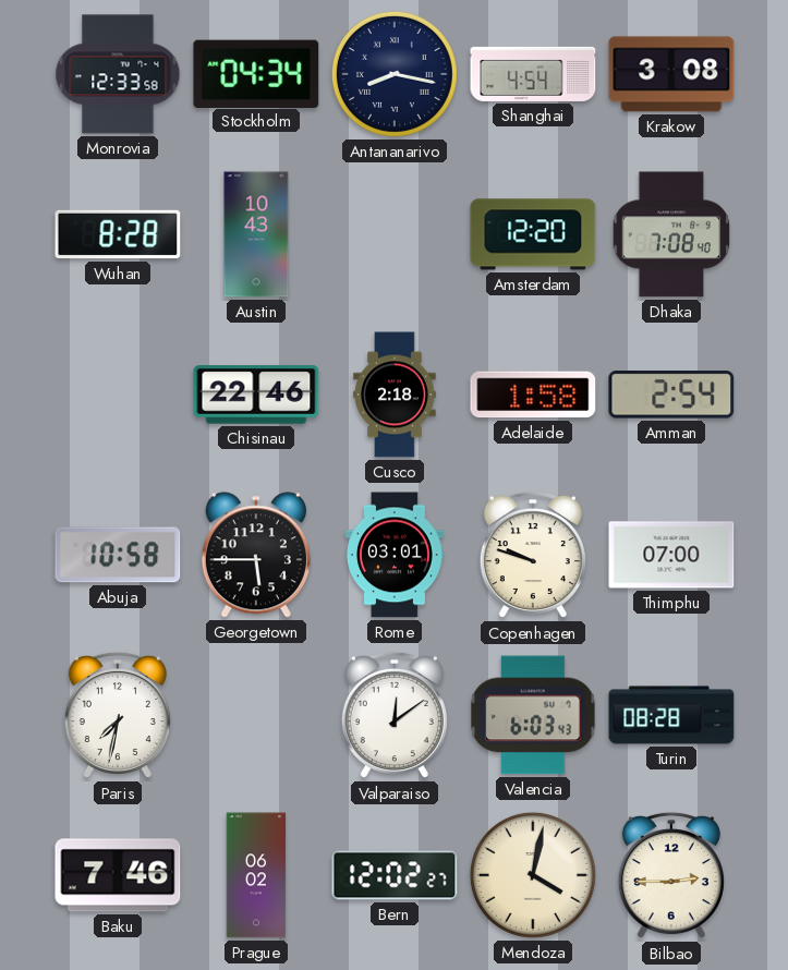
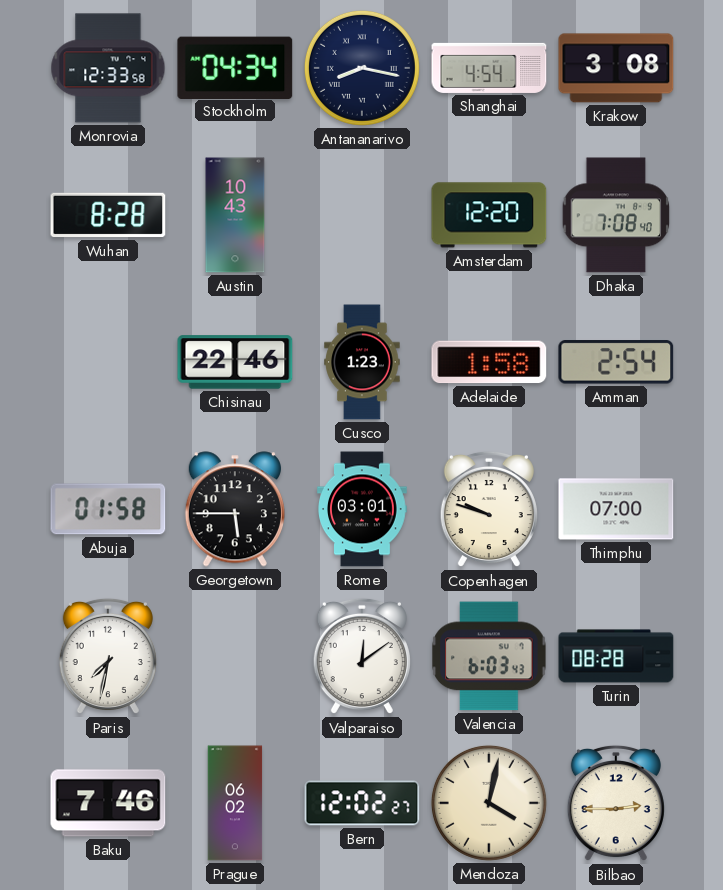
Cusco: 2:18 -> 1:23
Abuja: 10:58 -> 01:58
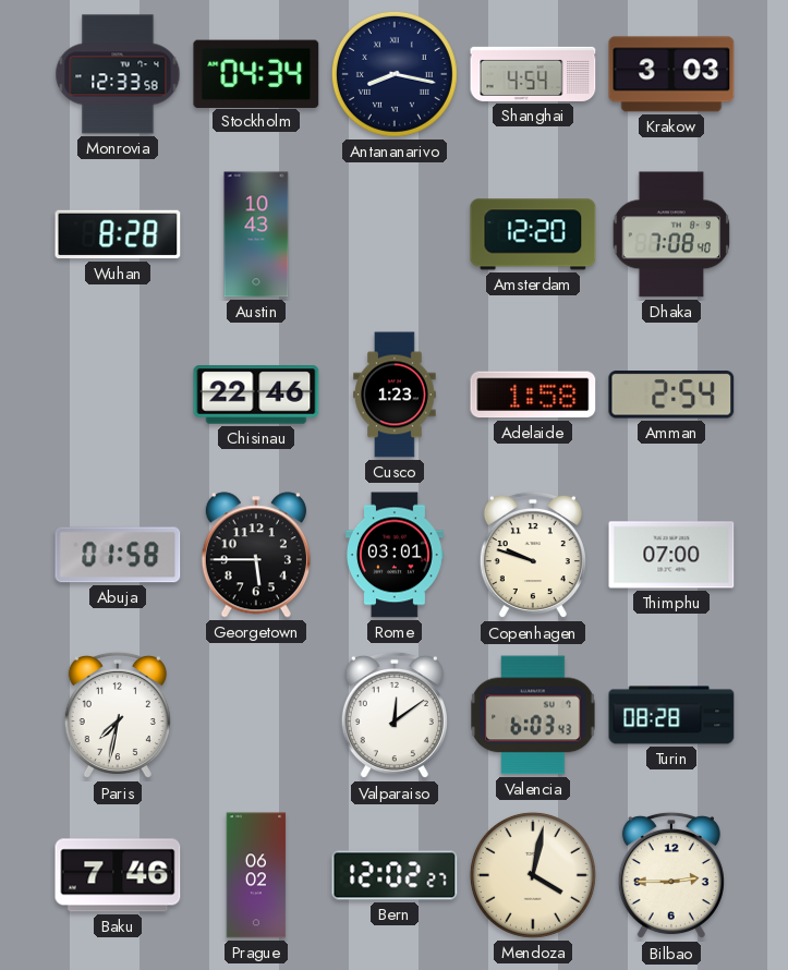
Krakow: 3:08 -> 3:03
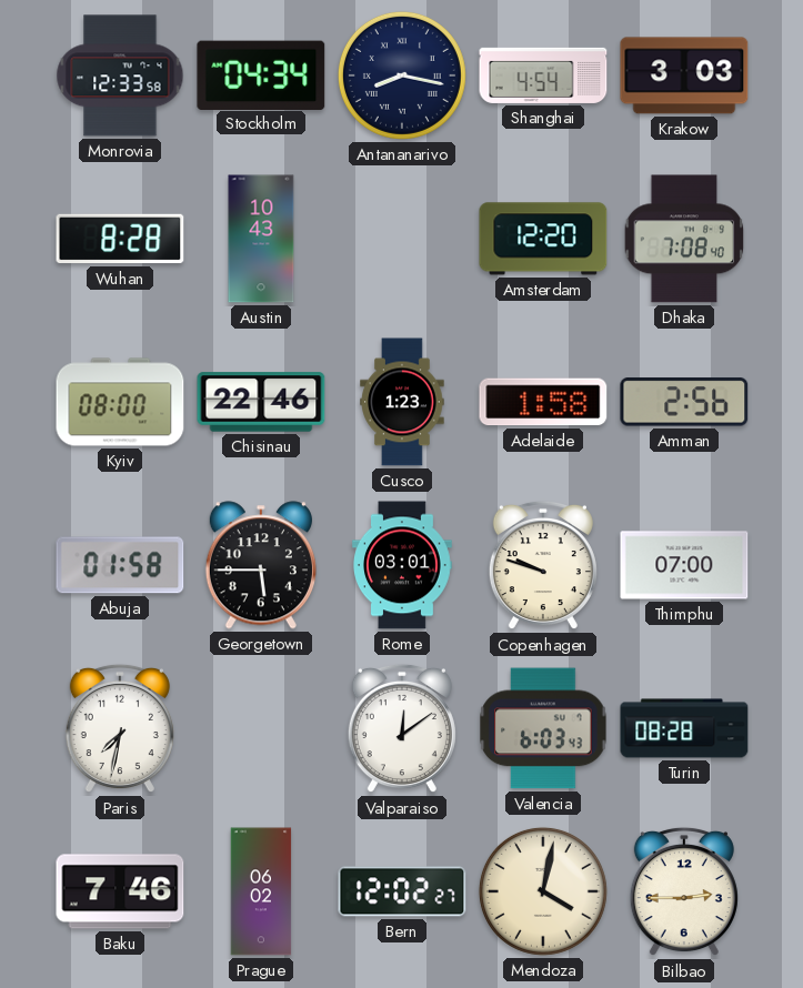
Kyiv: none -> 08:00
Amman: 2:54 -> 2:56
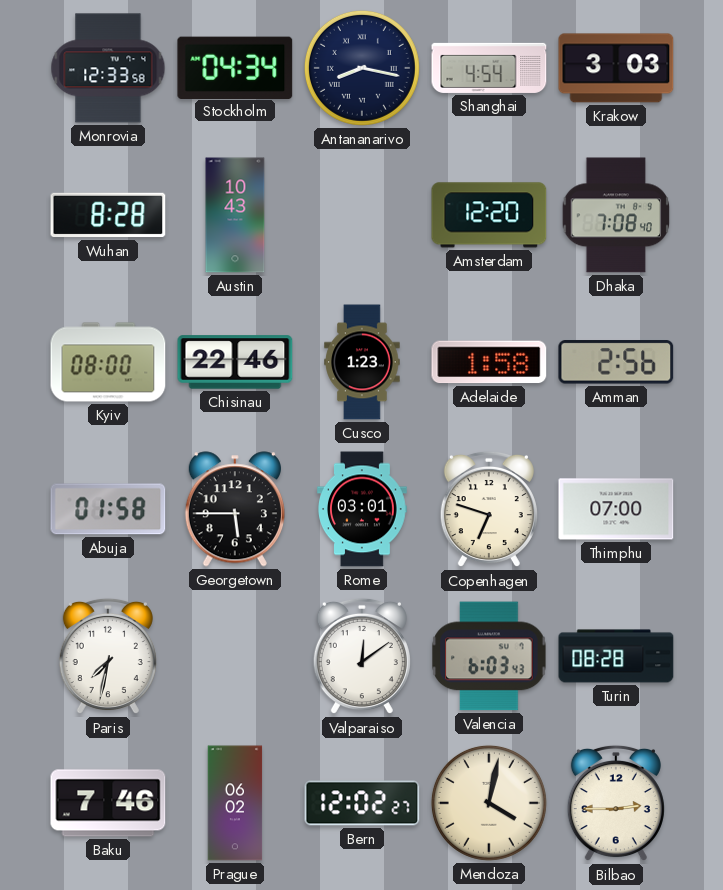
Copenhagen: 9:48 -> 6:48
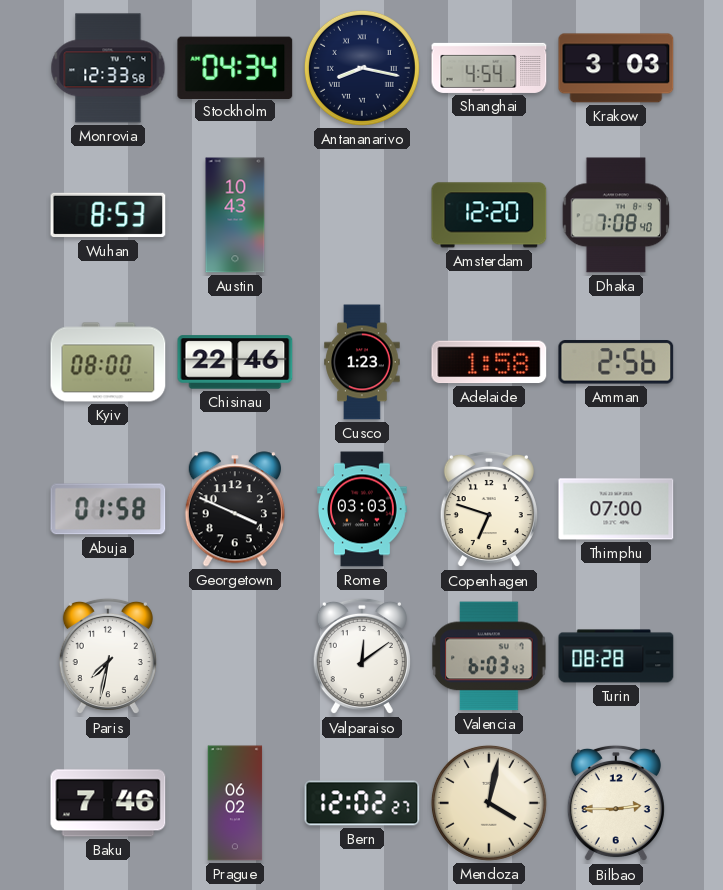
Wuhan: 8:28 -> 8:53
Georgetown: 5:45 -> 3:49
Rome: 03:01 -> 03:03
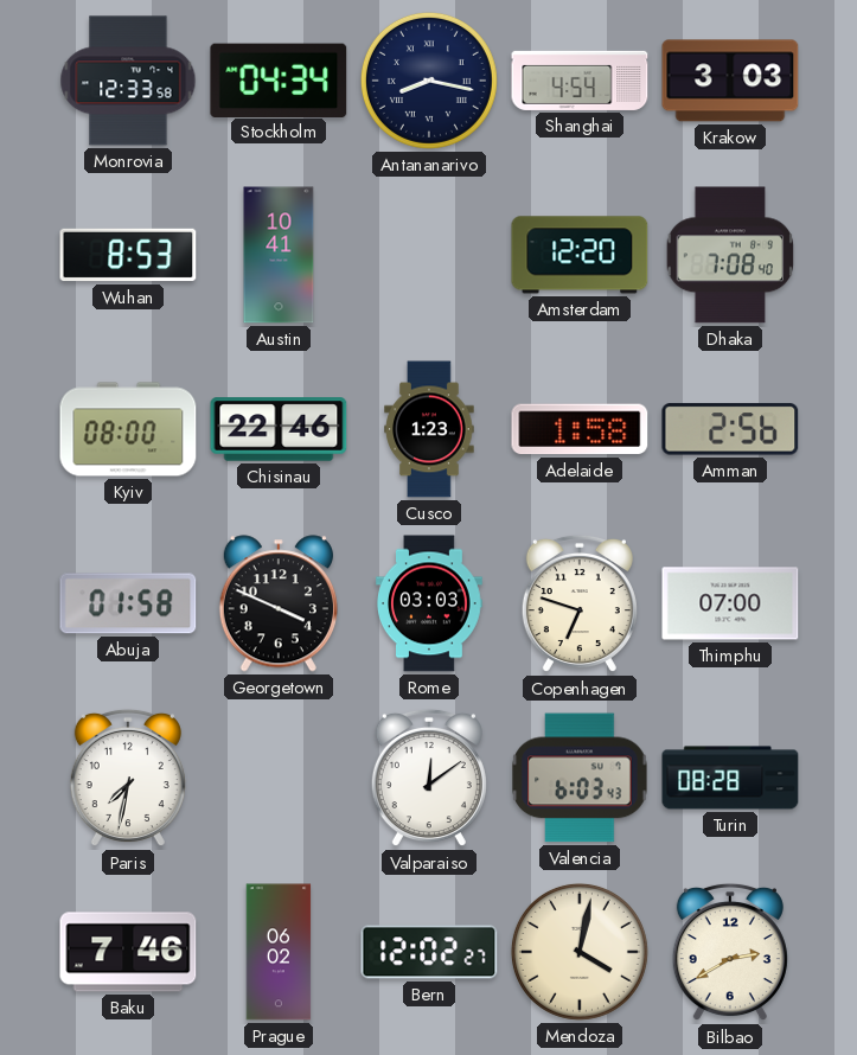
Austin: 10:43 -> 10:41
Bilbao: 2:45 -> 2:40
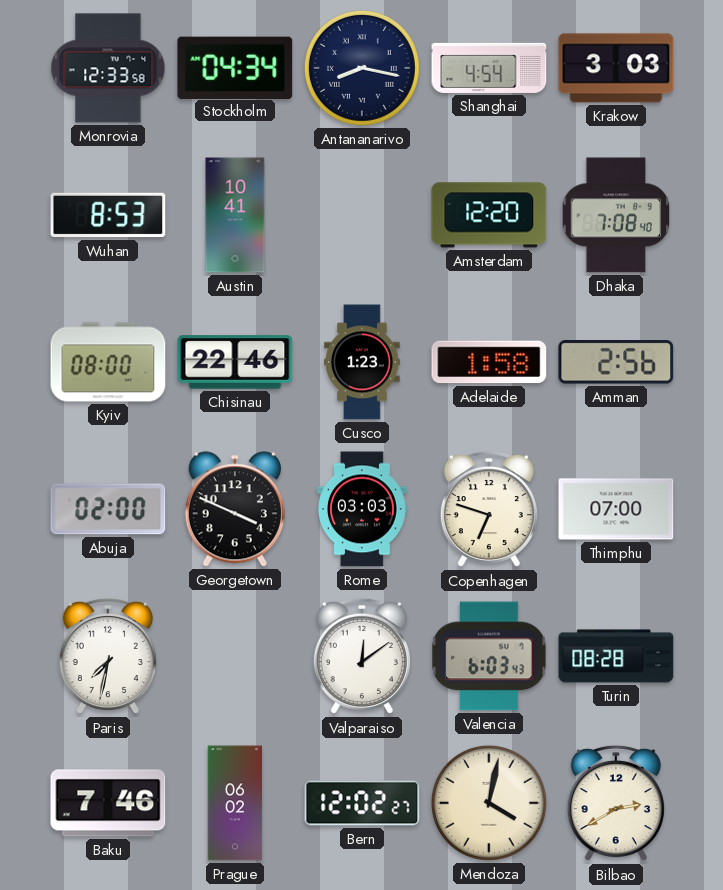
Abuja: 01:58 -> 02:00
